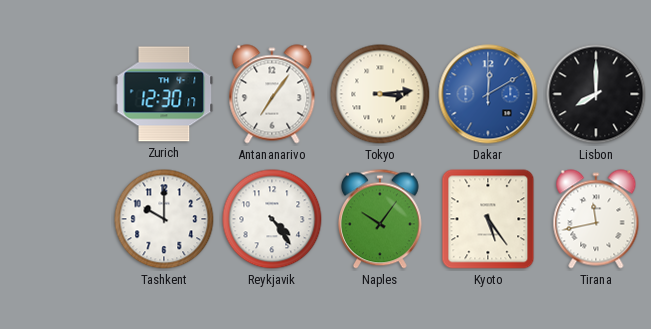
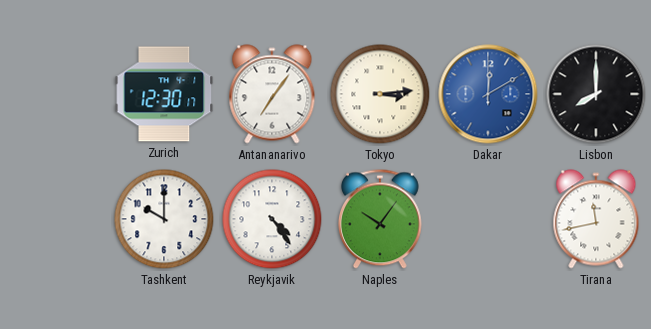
Kyoto: 5:24 -> none
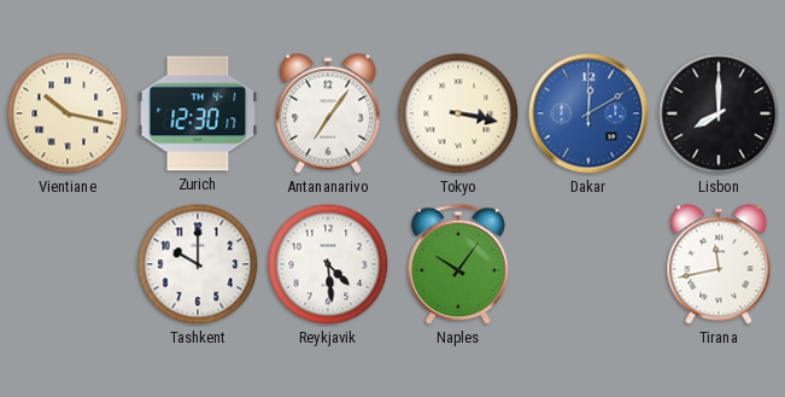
Vientiane: none -> 10:17
Tokyo: 3:14 -> 3:17
Reykjavik: 4:24 -> 4:29
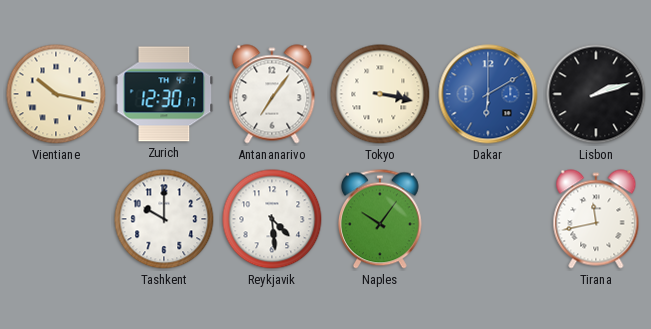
Dakar: 12:10 -> 6:10
Lisbon: 8:00 -> 2:12
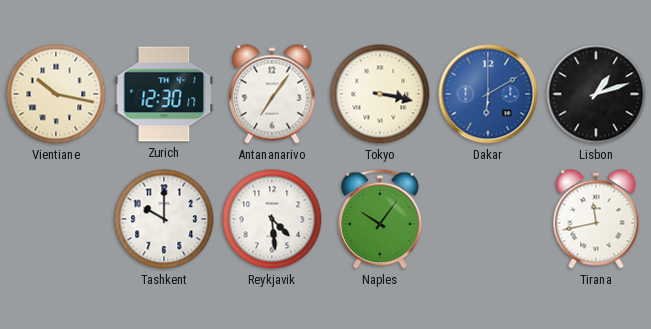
Lisbon: 2:12 -> 1:12
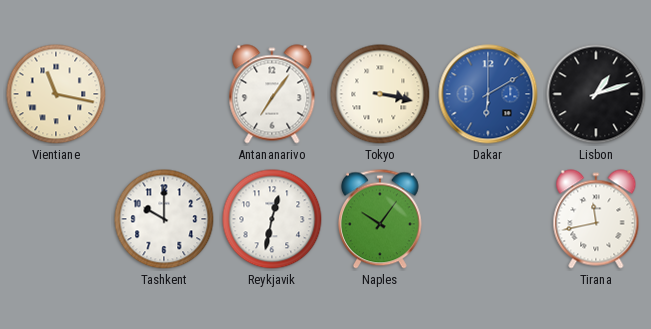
Vientiane: 10:17 -> 11:17
Zurich: 12:30 -> none
Reykjavik: 4:29 -> 12:32
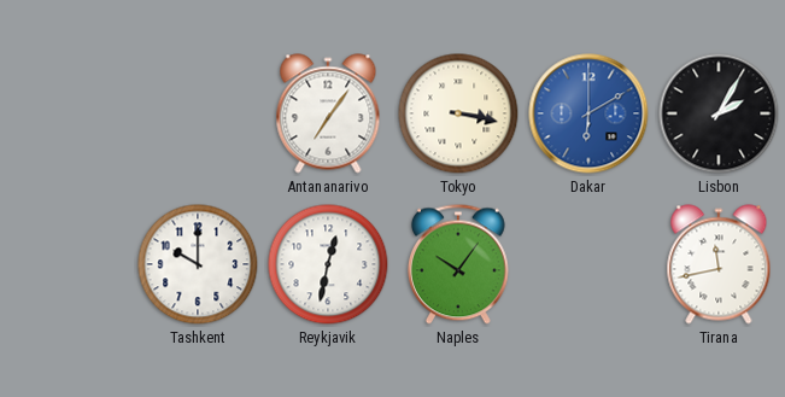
Vientiane: 11:17 -> none
Lisbon: 1:12 -> 2:05
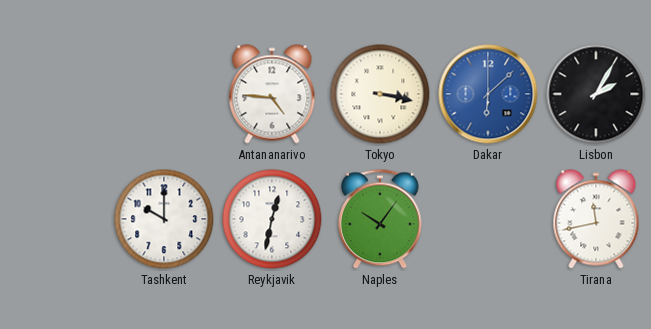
Antananarivo: 7:06 -> 4:46
Dakar: 6:10 -> 6:08
